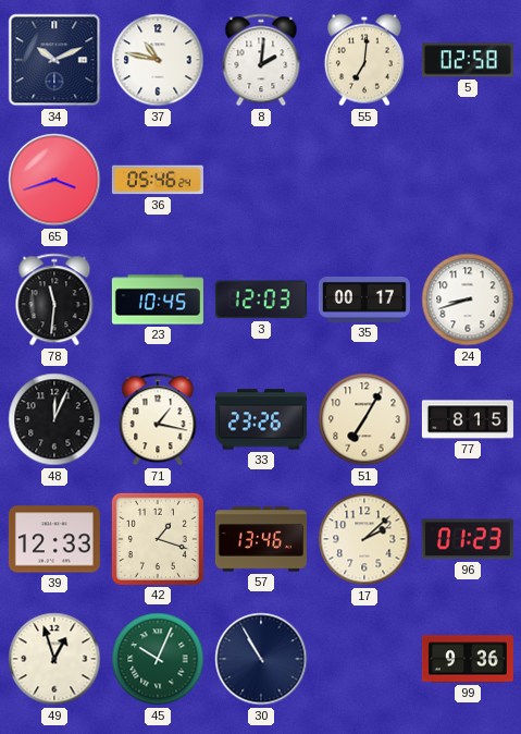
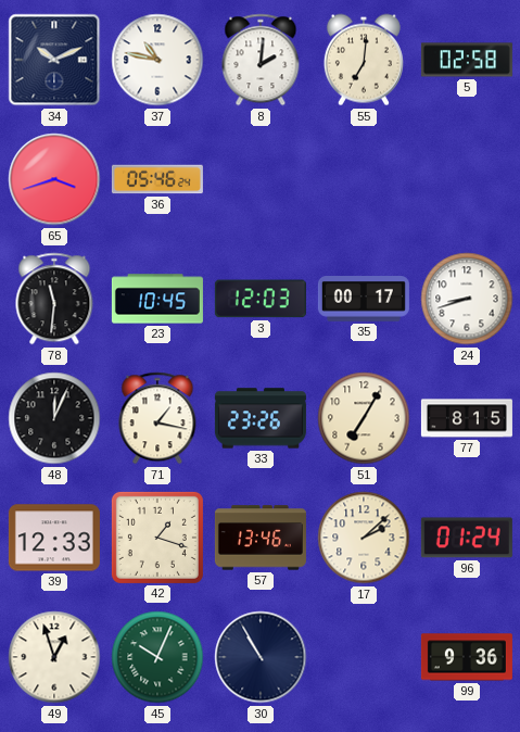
96: 01:23 -> 01:24
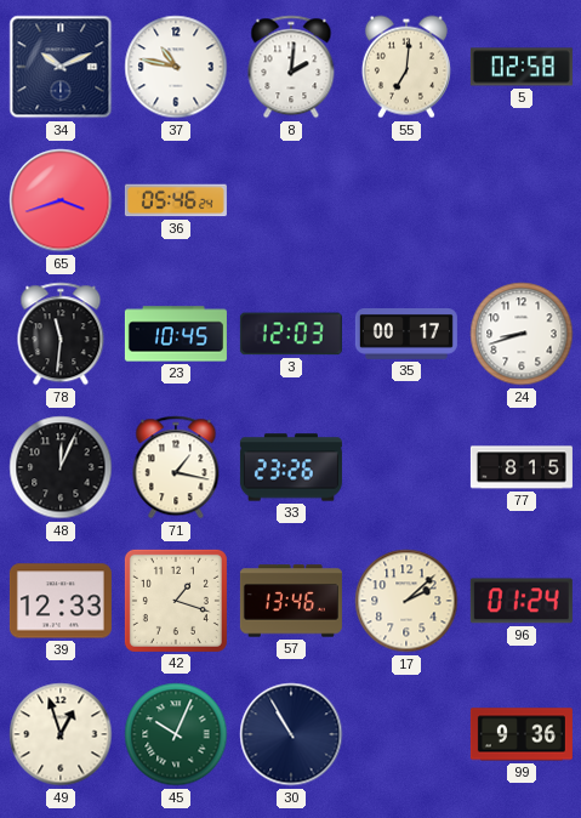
51: 7:05 -> none
